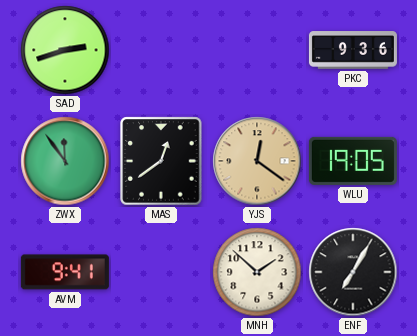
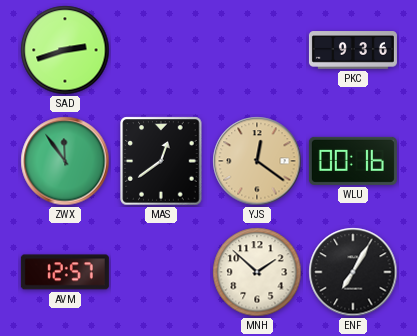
WLU: 19:05 -> 00:16
AVM: 9:41 -> 12:57
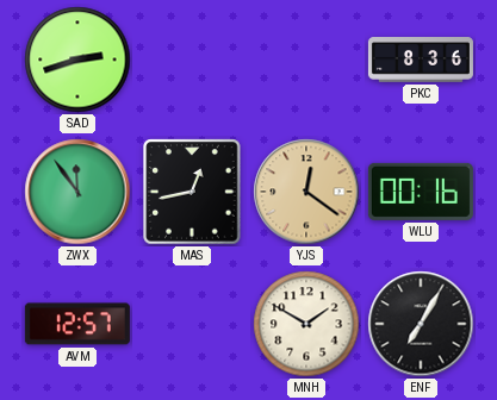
PKC: 9:36 -> 8:36
MAS: 12:39 -> 12:43
MNH: 1:52 -> 1:50
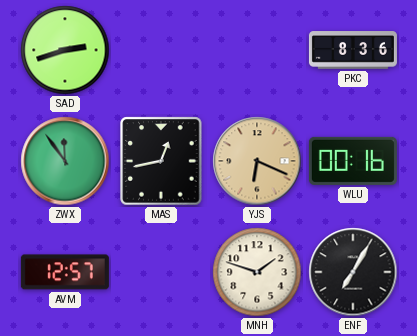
YJS: 12:21 -> 6:19
MNH: 1:50 -> 1:48
